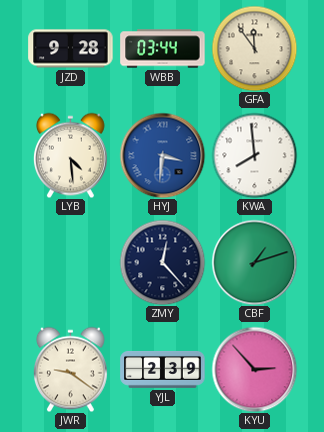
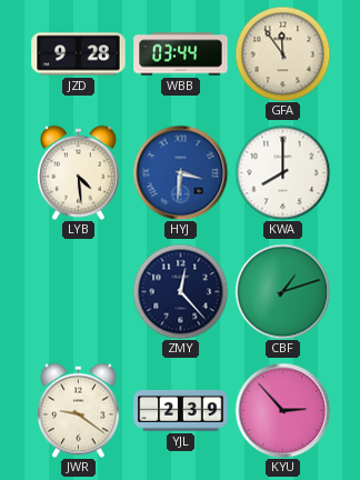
KWA: 7:59 -> 8:00
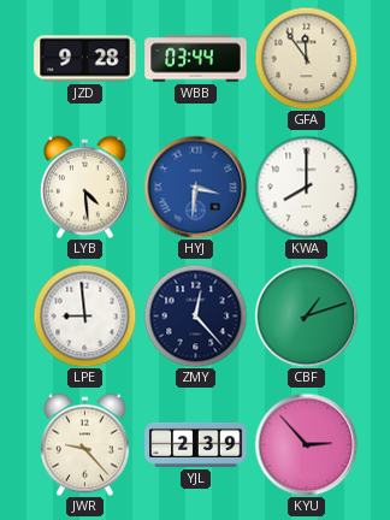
LPE: none -> 8:59
JWR: 9:21 -> 9:23
